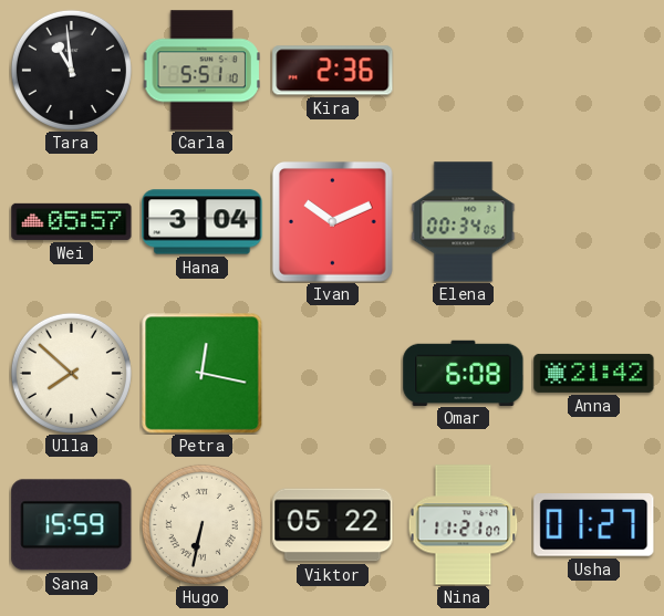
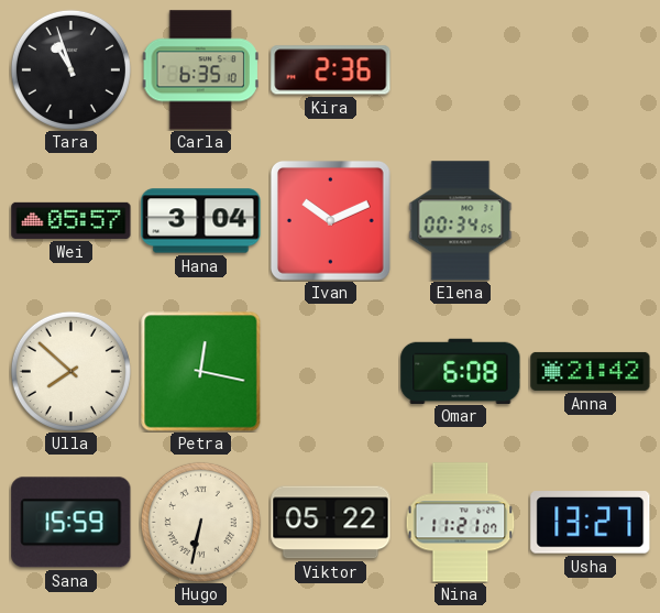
Tara: 10:59 -> 10:57
Carla: 5:51 -> 6:35
Usha: 01:27 -> 13:27
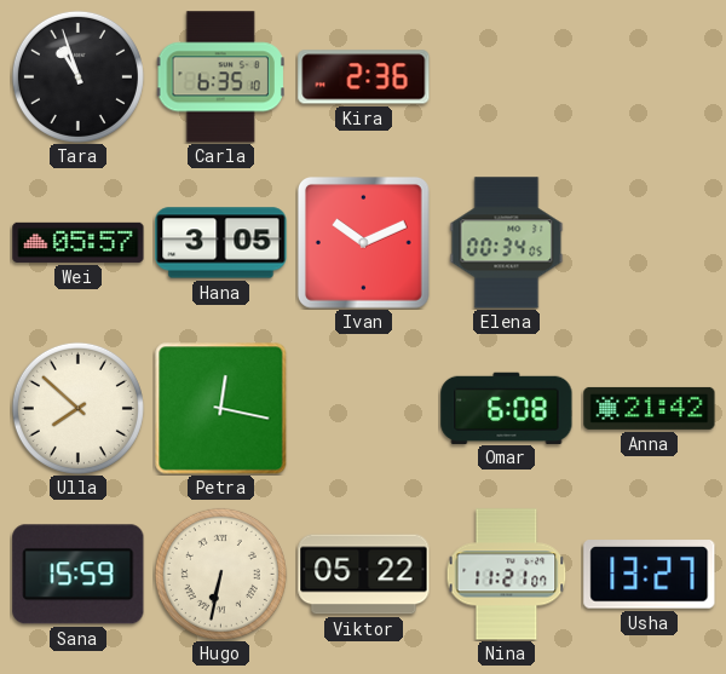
Hana: 3:04 -> 3:05
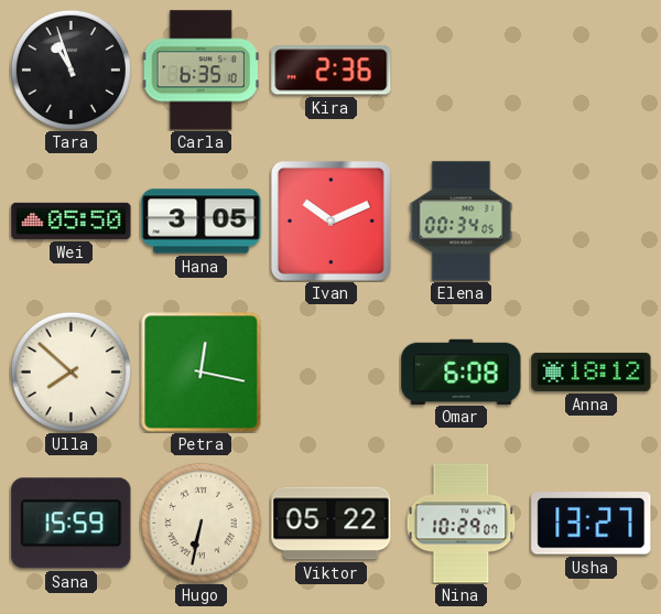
Wei: 05:57 -> 05:50
Anna: 21:42 -> 18:12
Nina: 11:21 -> 10:29
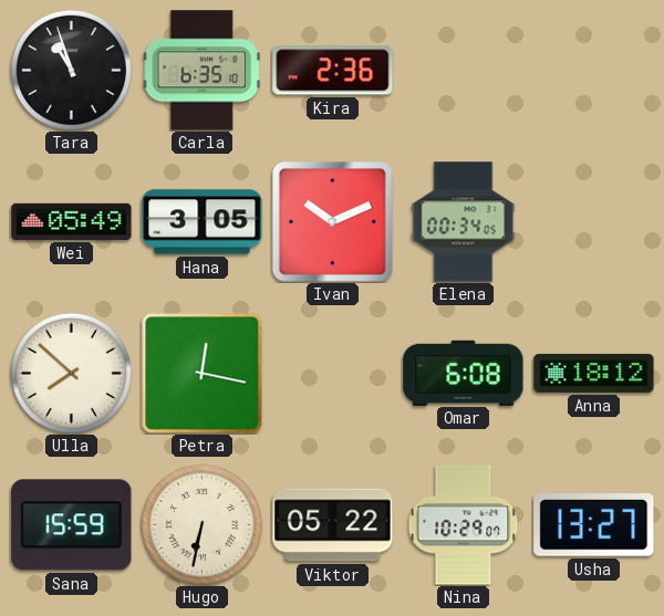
Wei: 05:50 -> 05:49
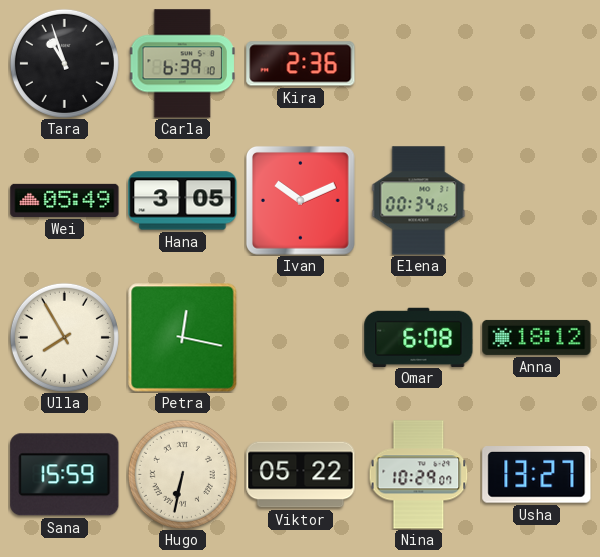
Carla: 6:35 -> 6:39
Ulla: 7:52 -> 7:55
